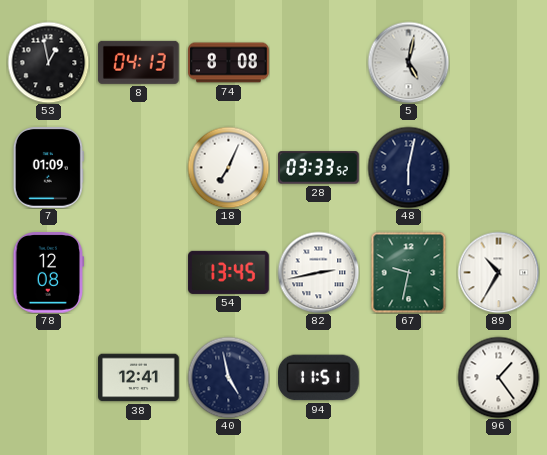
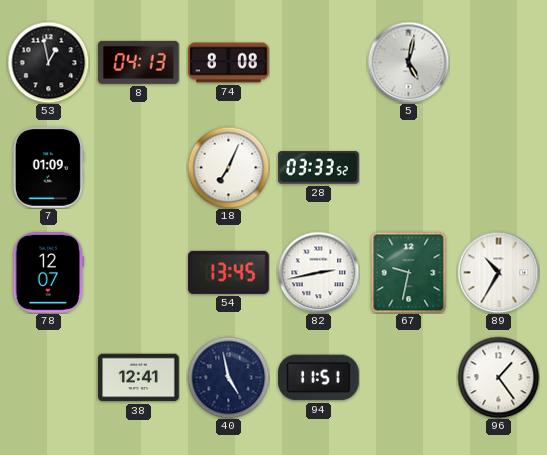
48: 6:02 -> none
78: 12:08 -> 12:07
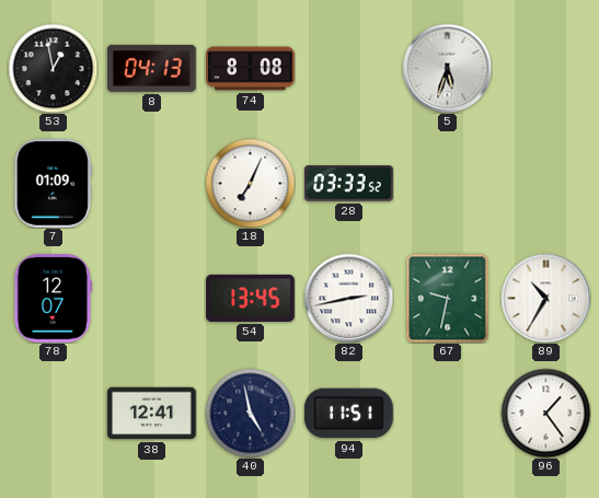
5: 5:02 -> 5:33
